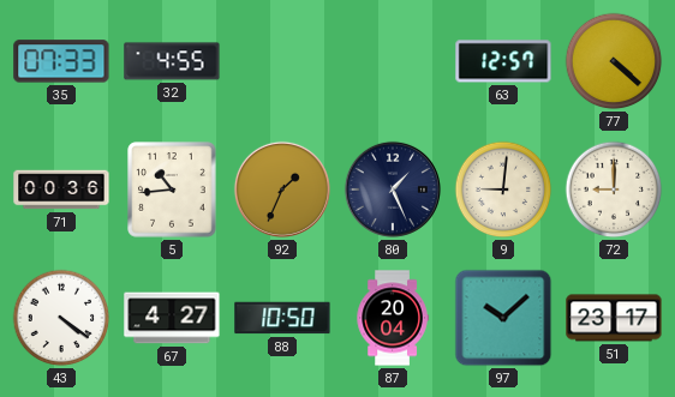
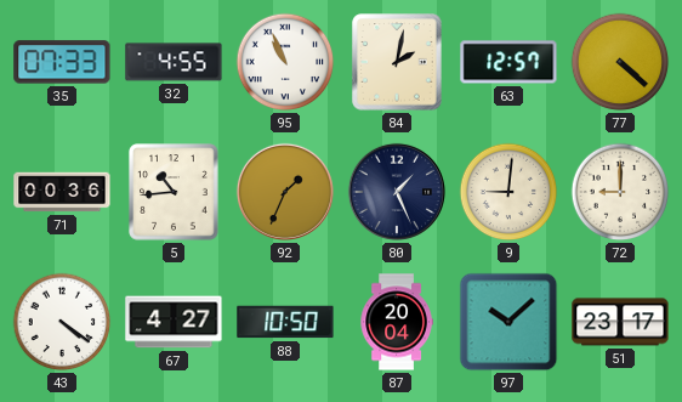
95: none -> 10:56
84: none -> 2:02
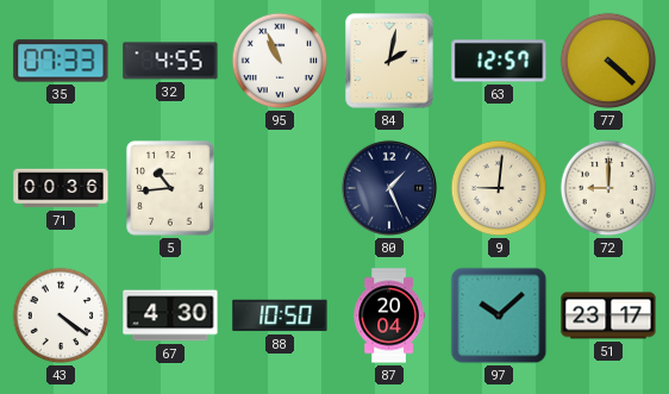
92: 1:34 -> none
67: 4:27 -> 4:30
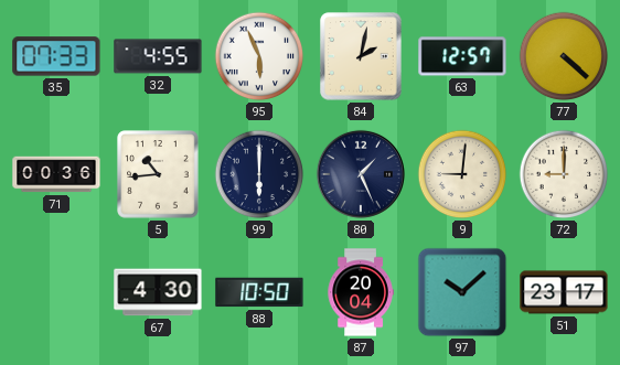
95: 10:56 -> 5:56
99: none -> 6:00
43: 4:21 -> none
